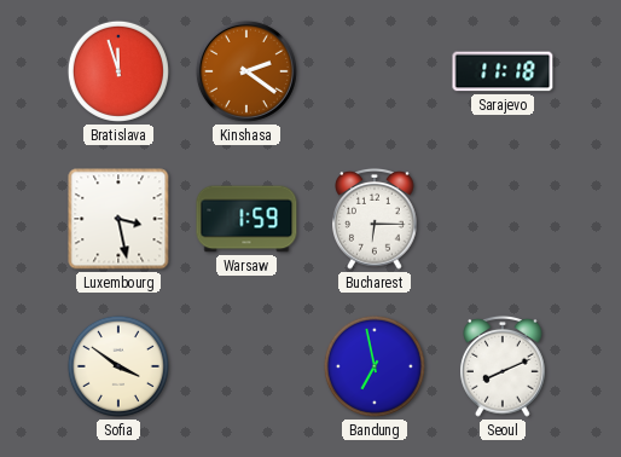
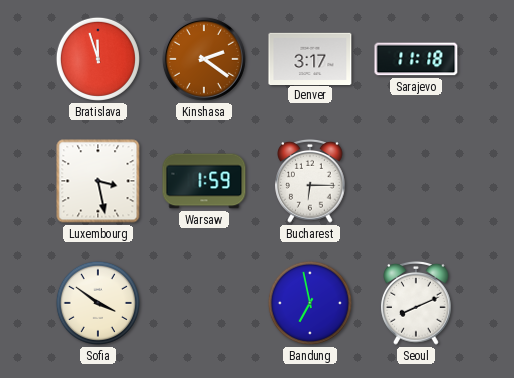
Denver: none -> 3:17
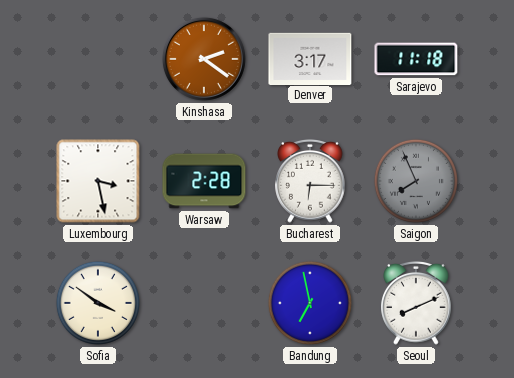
Bratislava: 11:57 -> none
Warsaw: 1:59 -> 2:28
Saigon: none -> 7:56
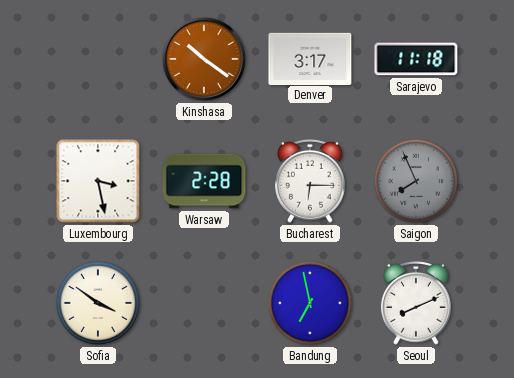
Kinshasa: 2:21 -> 10:21
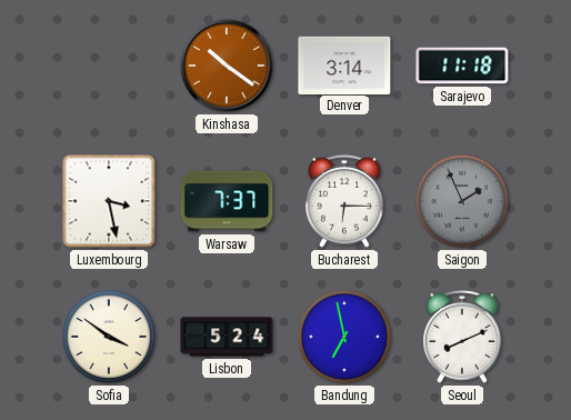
Denver: 3:17 -> 3:14
Warsaw: 2:28 -> 7:37
Saigon: 7:56 -> 1:56
Lisbon: none -> 5:24
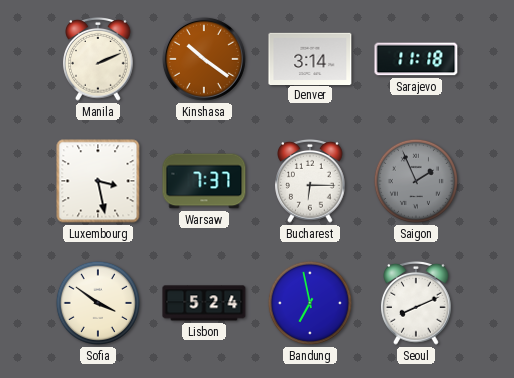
Manila: none -> 2:11
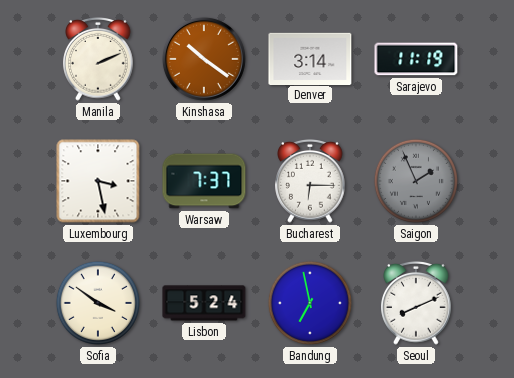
Sarajevo: 11:18 -> 11:19
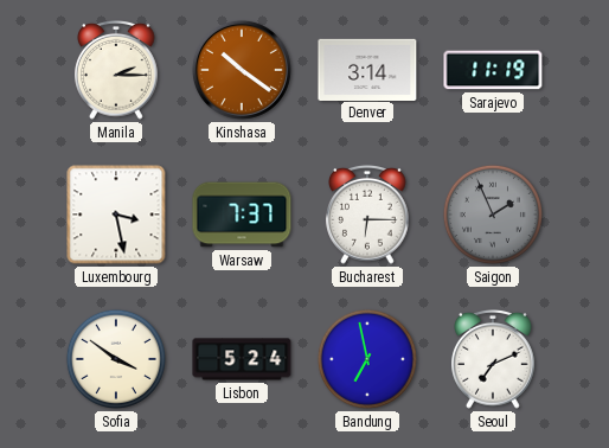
Manila: 2:11 -> 2:15
Seoul: 8:11 -> 7:11
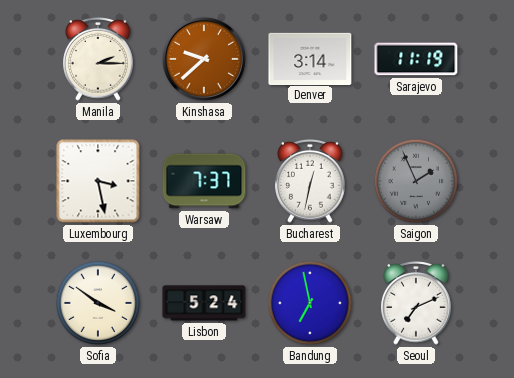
Kinshasa: 10:21 -> 9:38
Bucharest: 6:15 -> 12:32
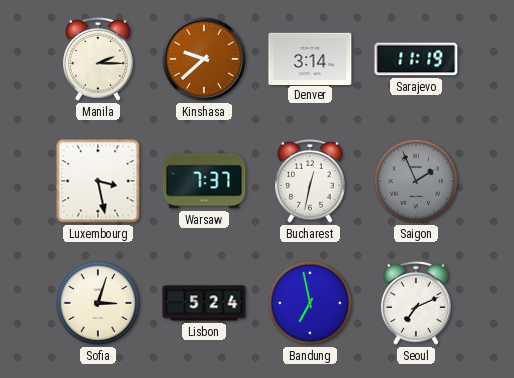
Sofia: 3:51 -> 3:03
